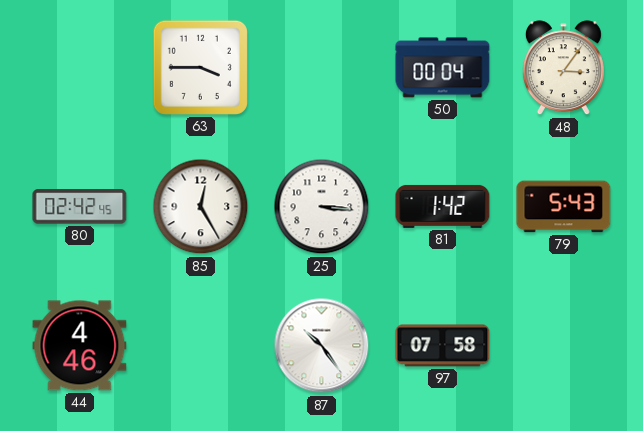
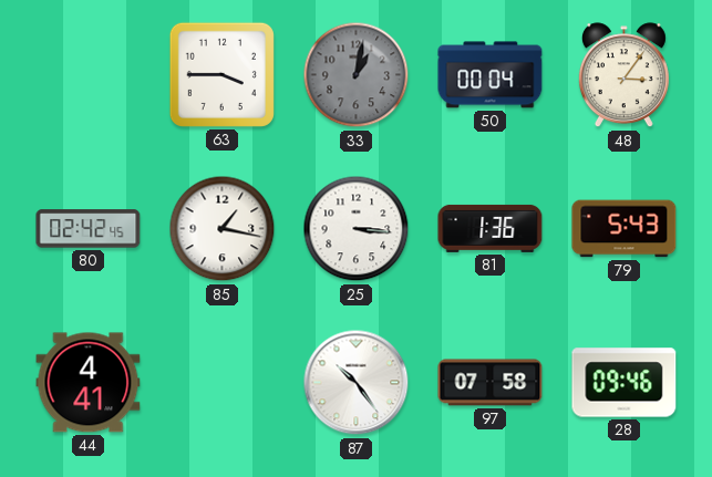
33: none -> 1:02
85: 12:25 -> 1:17
81: 1:42 -> 1:36
44: 4:46 -> 4:41
28: none -> 09:46
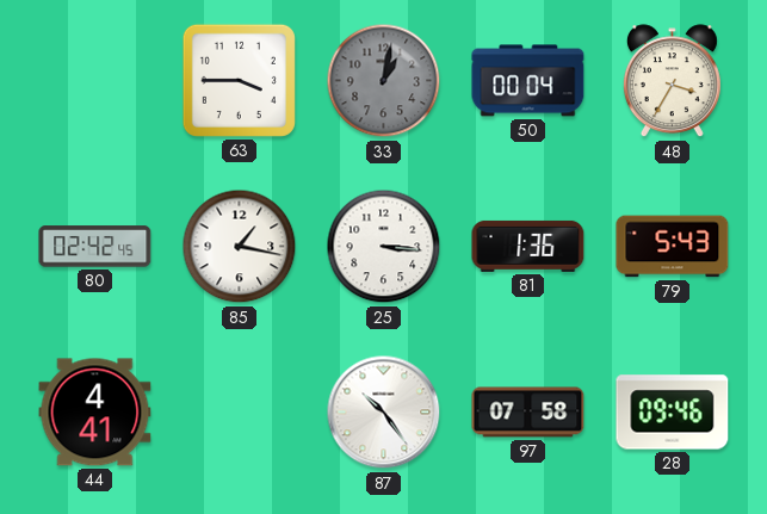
48: 3:06 -> 3:35
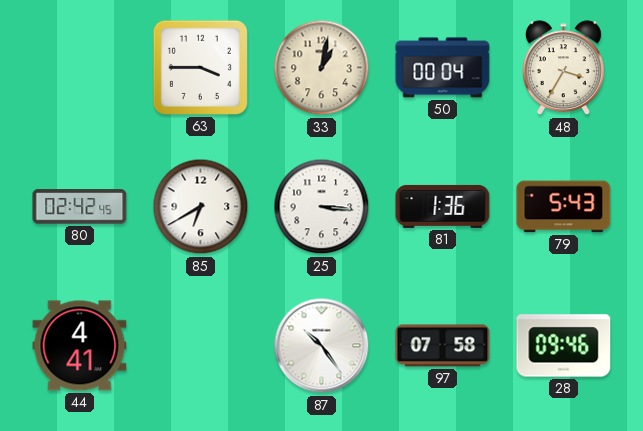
33 dial: grey -> cream
85: 1:17 -> 6:40
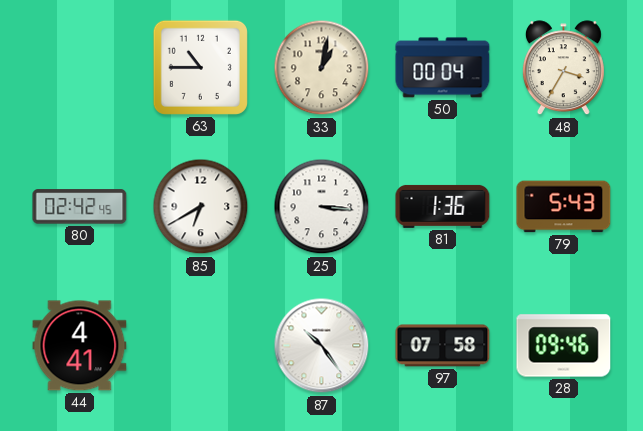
63: 3:45 -> 10:45
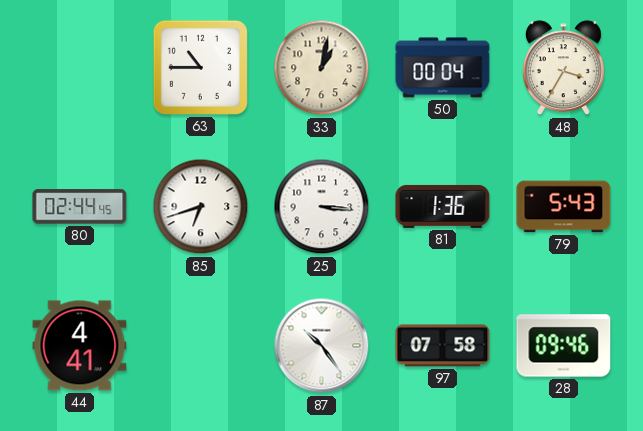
80: 02:42 -> 02:44
85: 6:40 -> 6:42
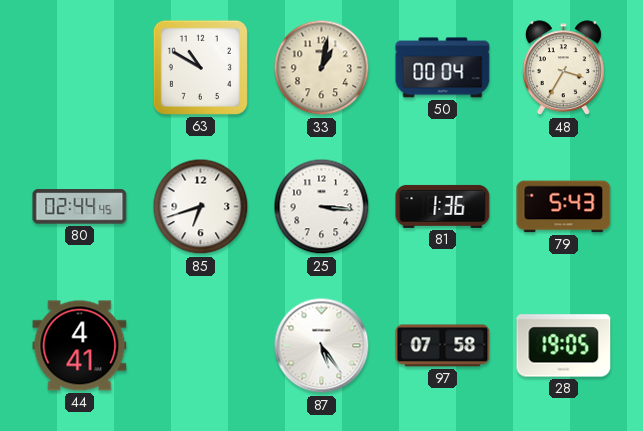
63: 10:45 -> 10:50
87: 10:24 -> 5:24
28: 09:46 -> 19:05
